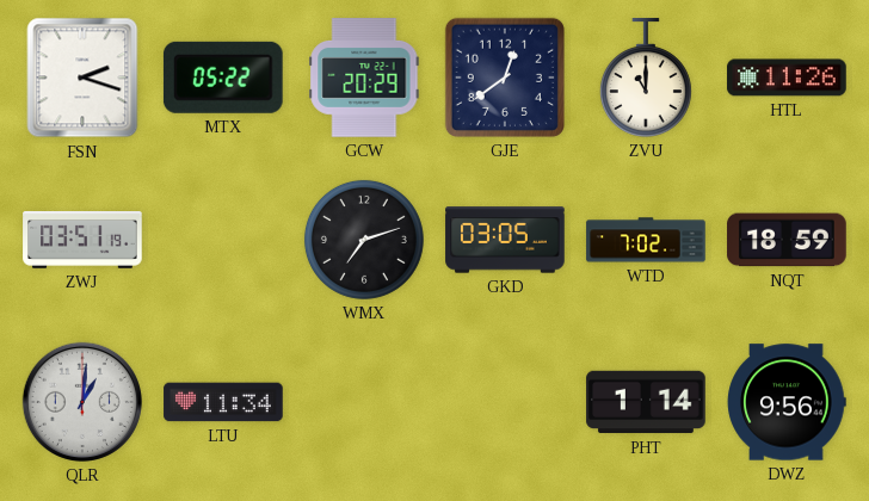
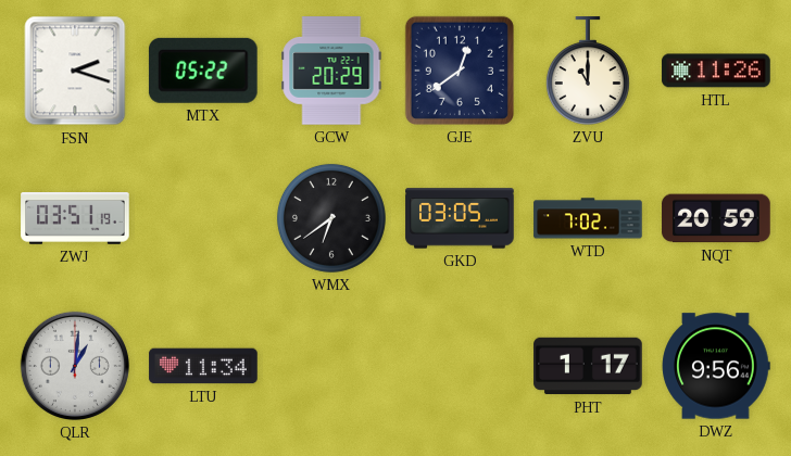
WMX: 7:12 -> 6:39
NQT: 18:59 -> 20:59
PHT: 1:14 -> 1:17
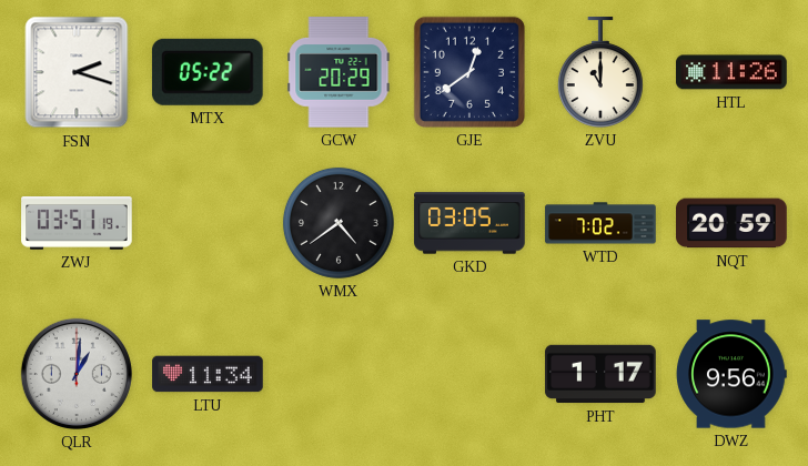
WMX: 6:39 -> 4:39
